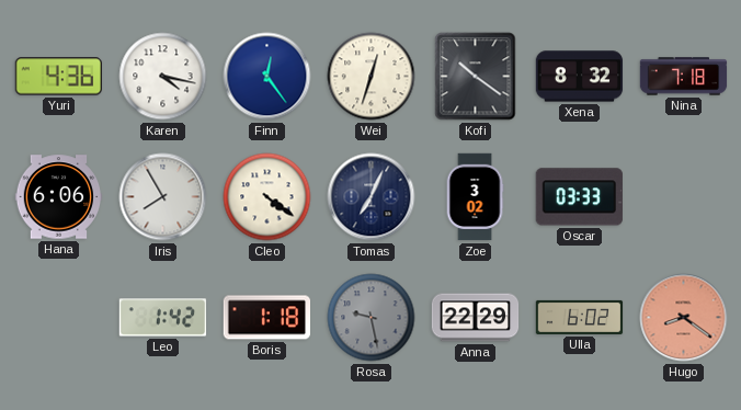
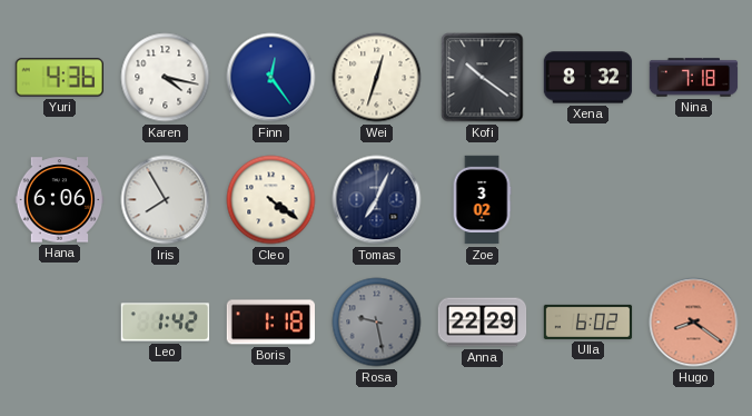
Oscar: 03:33 -> none
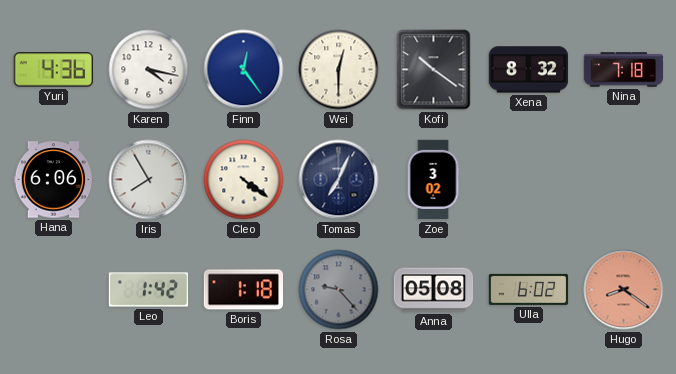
Wei: 12:33 -> 12:30
Rosa: 9:28 -> 9:23
Anna: 22:29 -> 05:08
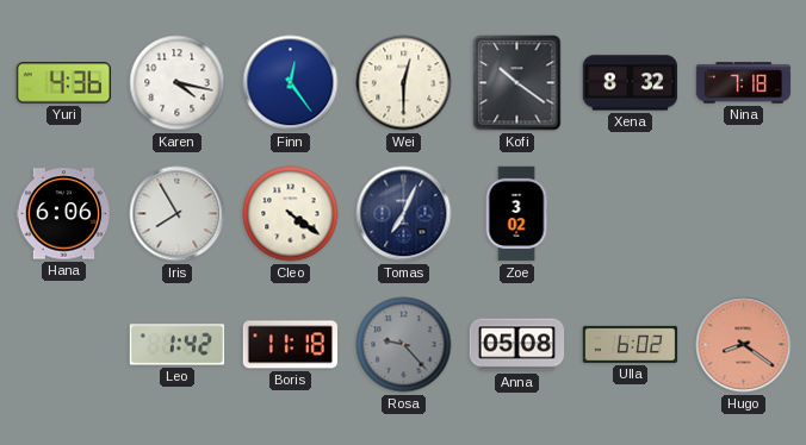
Boris: 1:18 -> 11:18
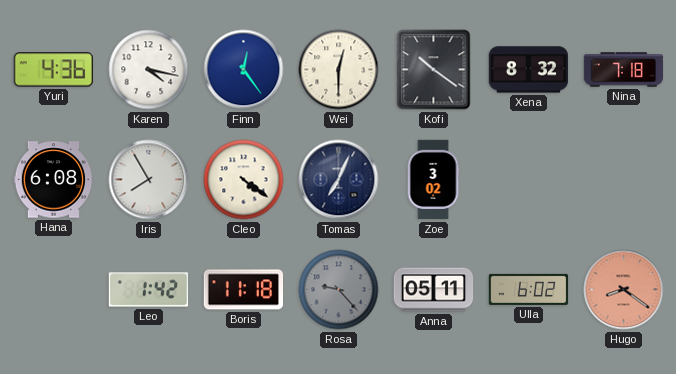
Hana: 6:06 -> 6:08
Anna: 05:08 -> 05:11
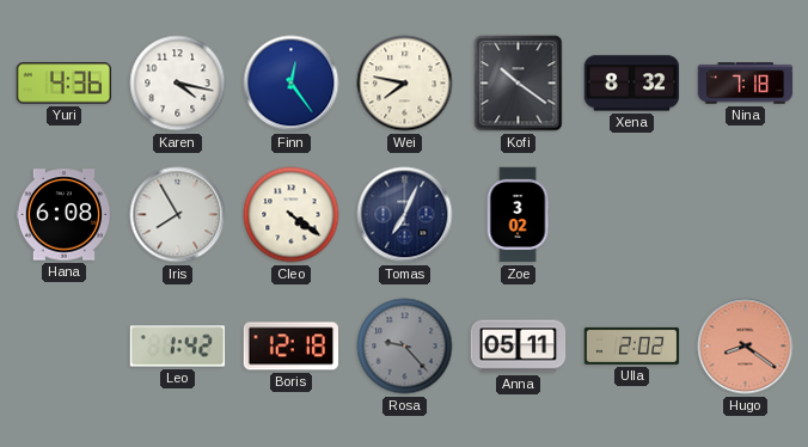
Wei: 12:30 -> 7:47
Boris: 11:18 -> 12:18
Ulla: 6:02 -> 2:02
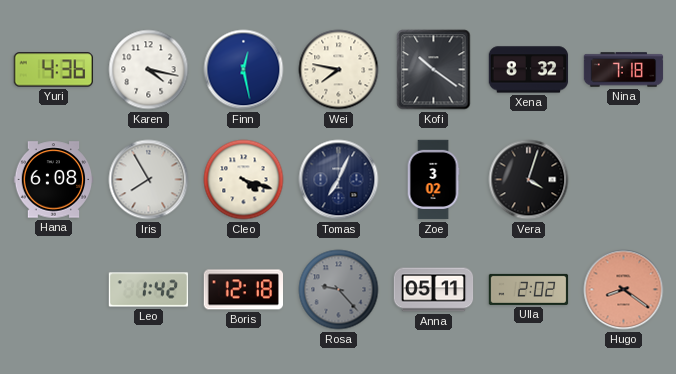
Finn: 12:24 -> 12:28
Cleo: 4:21 -> 4:18
Vera: none -> 4:03
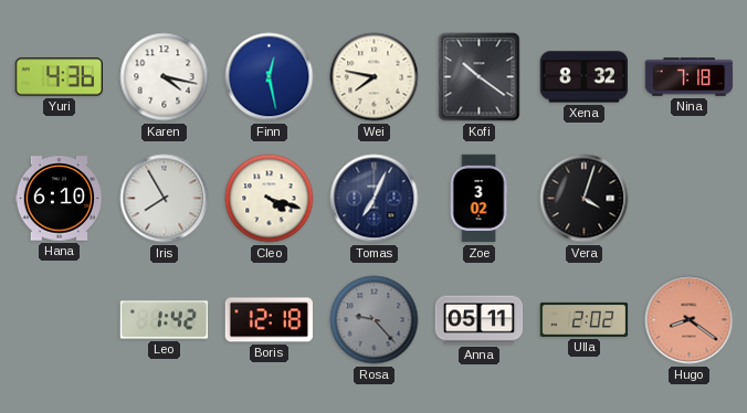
Hana: 6:08 -> 6:10
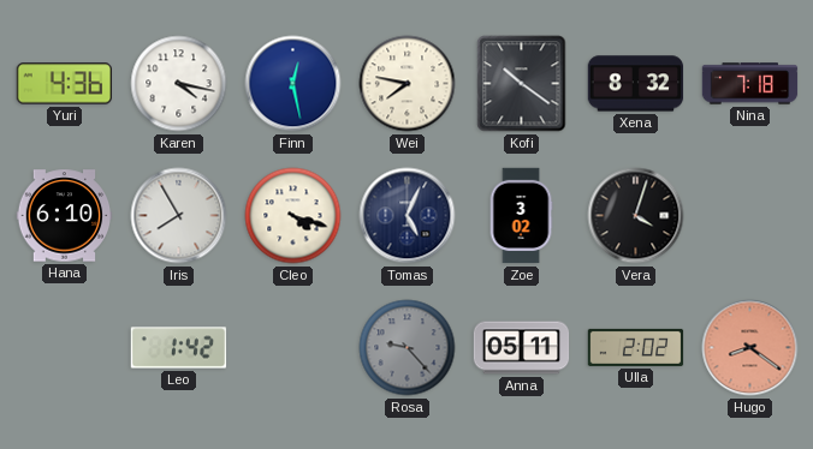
Tomas: 7:04 -> 5:04
Boris: 12:18 -> none
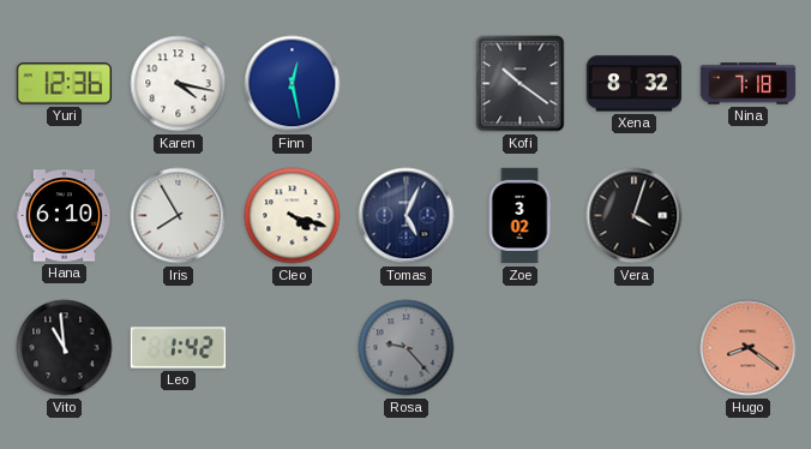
Yuri: 4:36 -> 12:36
Wei: 7:47 -> none
Vito: none -> 10:59
Anna: 05:11 -> none
Ulla: 2:02 -> none
